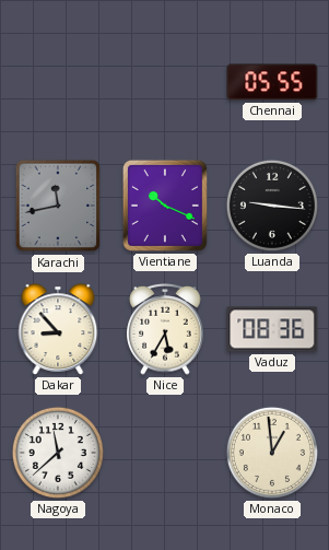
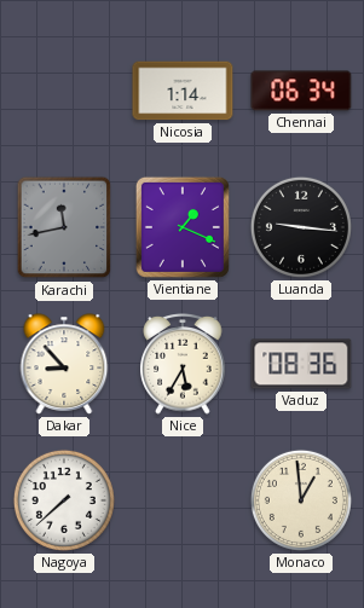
Nicosia: none -> 1:14
Chennai: 05:55 -> 06:34
Vientiane: 10:19 -> 1:19
Nagoya: 11:38 -> 7:38
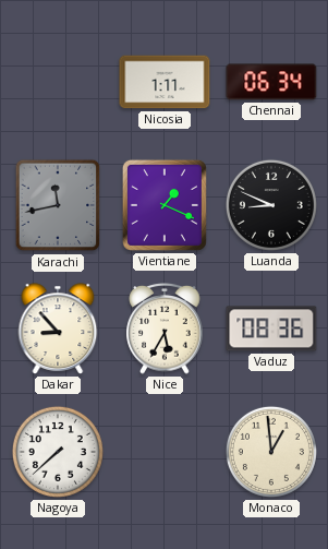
Nicosia: 1:14 -> 1:11
Luanda: 9:16 -> 8:49
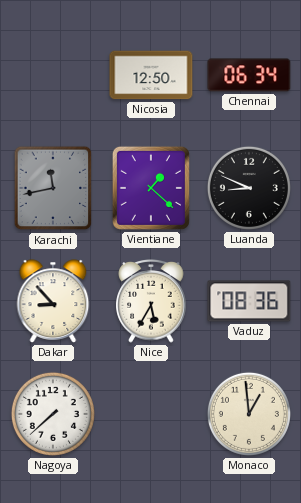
Nicosia: 1:11 -> 12:50
Vientiane: 1:19 -> 1:22
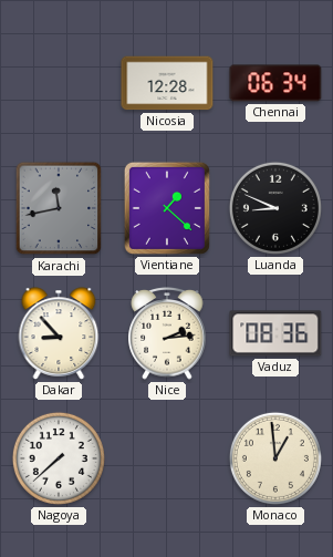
Nicosia: 12:50 -> 12:28
Nice: 5:35 -> 2:14
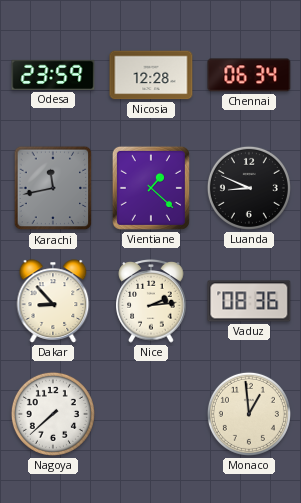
Odesa: none -> 23:59
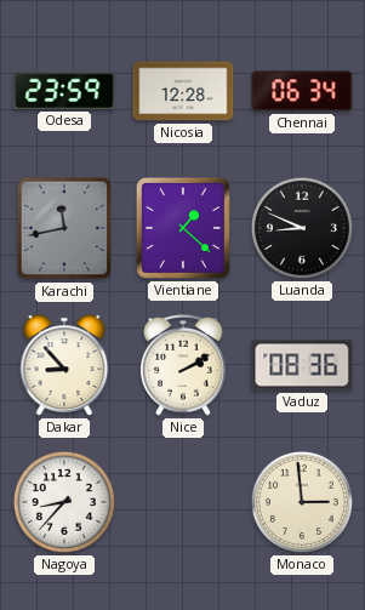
Nice: 2:14 -> 2:10
Nagoya: 7:38 -> 8:37
Monaco: 12:59 -> 2:59
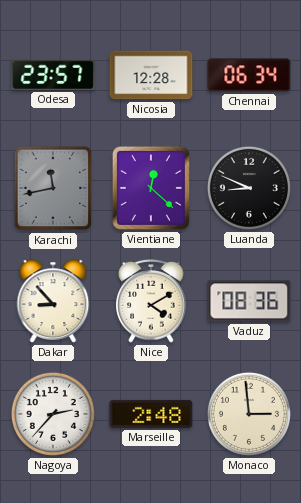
Odesa: 23:59 -> 23:57
Vientiane: 1:22 -> 12:22
Nice: 2:10 -> 4:10
Nagoya: 8:37 -> 2:37
Marseille: none -> 2:48
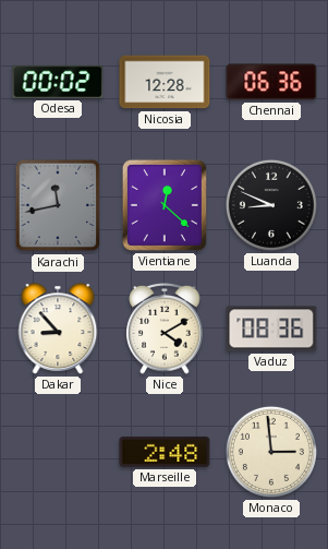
Odesa: 23:57 -> 00:02
Chennai: 06:34 -> 06:36
Nagoya: 2:37 -> none
